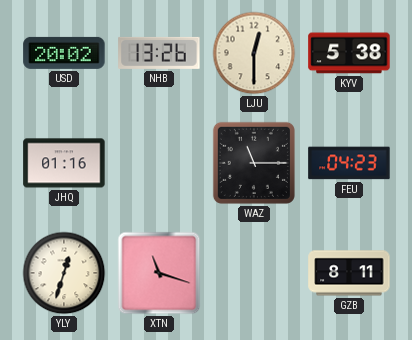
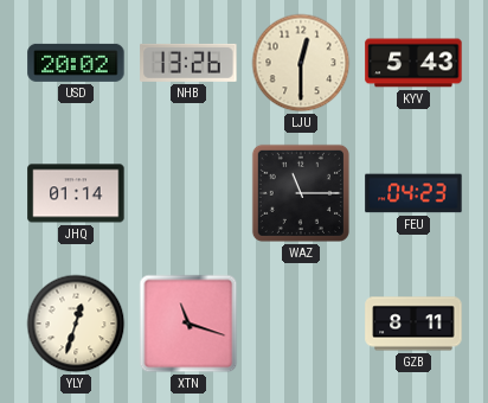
KYV: 5:38 -> 5:43
JHQ: 01:16 -> 01:14
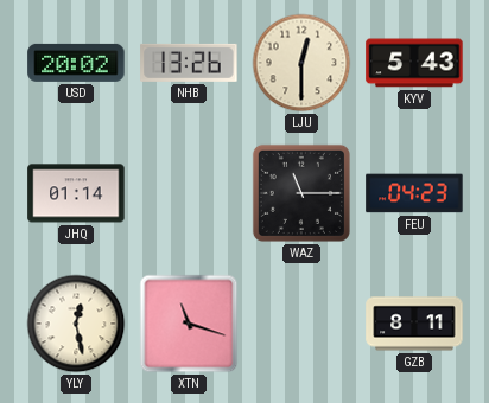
YLY: 12:33 -> 12:28
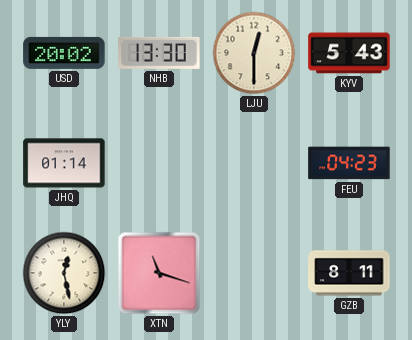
NHB: 13:26 -> 13:30
WAZ: 11:15 -> none
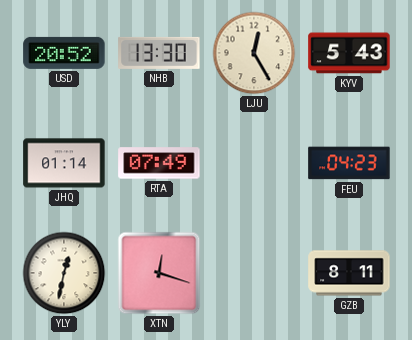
USD: 20:02 -> 20:52
LJU: 12:30 -> 12:25
RTA: none -> 07:49
YLY: 12:28 -> 12:32
XTN: 11:18 -> 12:18
